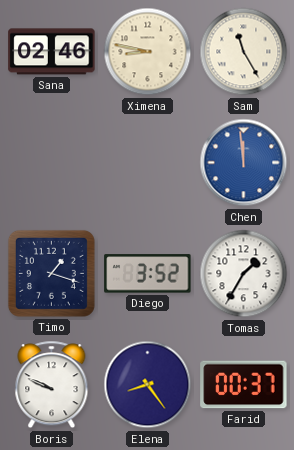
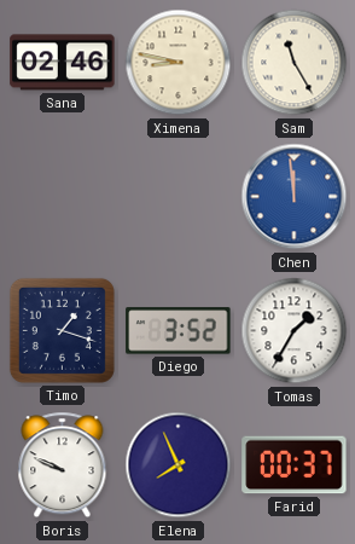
Elena: 8:24 -> 7:56
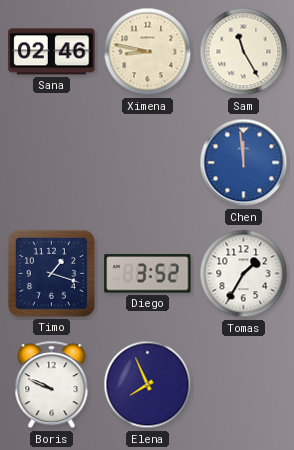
Farid: 00:37 -> none
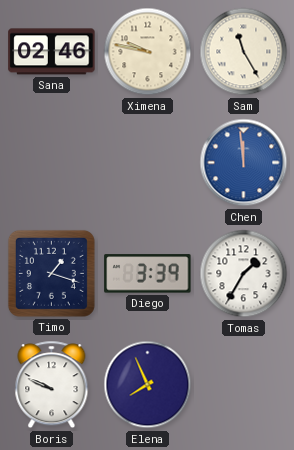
Ximena: 8:47 -> 9:47
Diego: 3:52 -> 3:39
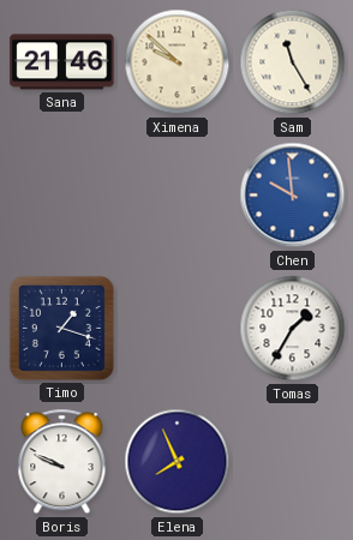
Sana: 02:46 -> 21:46
Ximena: 9:47 -> 9:52
Chen: 11:59 -> 9:59
Diego: 3:39 -> none
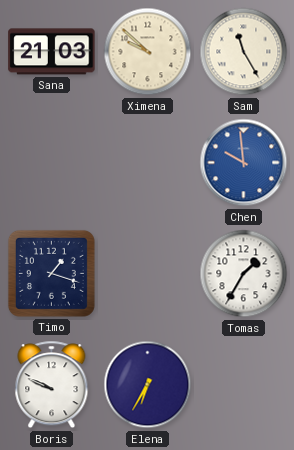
Sana: 21:46 -> 21:03
Elena: 7:56 -> 6:35
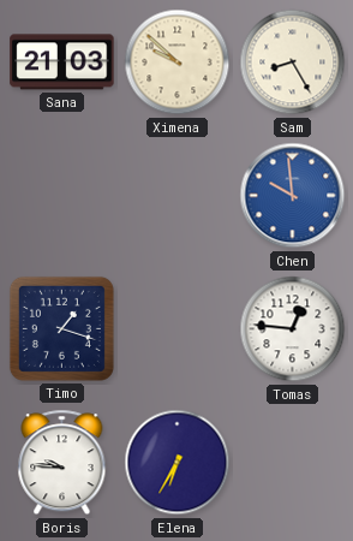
Sam: 11:25 -> 8:25
Tomas: 1:35 -> 12:46
Boris: 9:49 -> 9:46
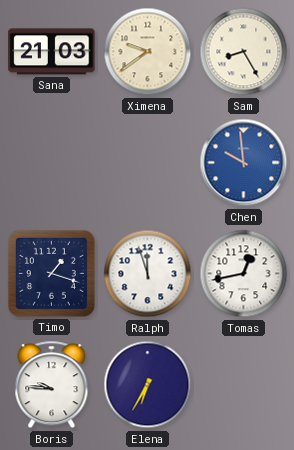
Ximena: 9:52 -> 9:39
Ralph: none -> 11:57
Tomas: 12:46 -> 12:43
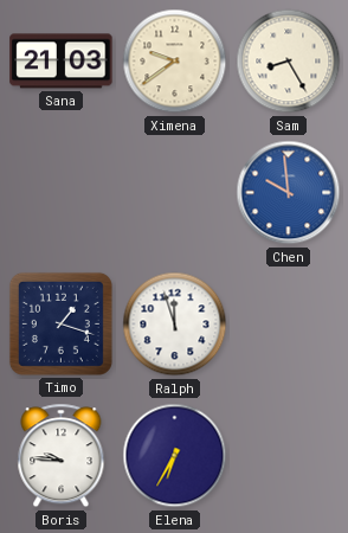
Tomas: 12:43 -> none
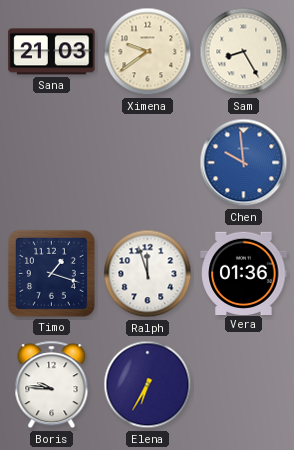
Vera: none -> 01:36
